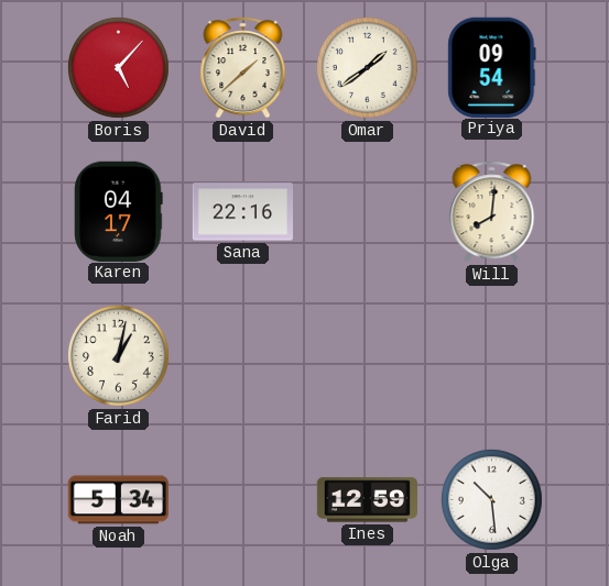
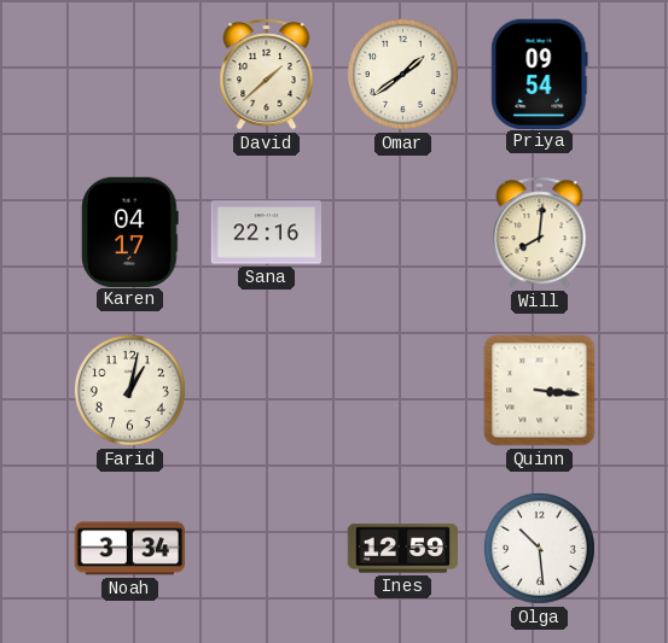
Boris: 5:07 -> none
Quinn: none -> 3:16
Noah: 5:34 -> 3:34
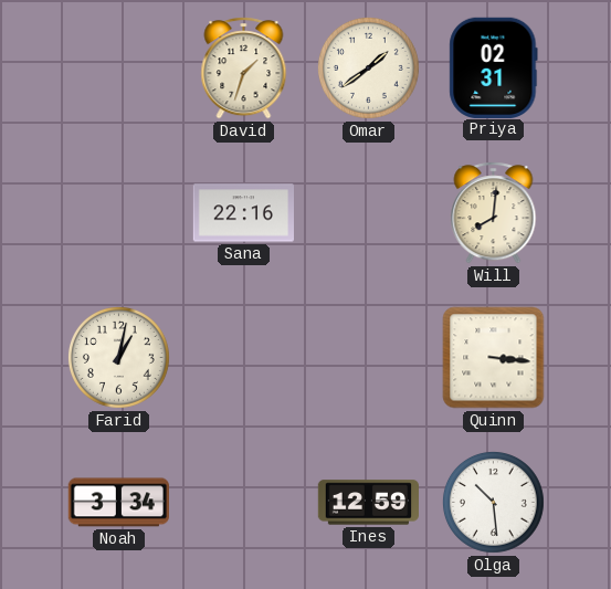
David: 1:38 -> 1:33
Priya: 09:54 -> 02:31
Karen: 04:17 -> none
